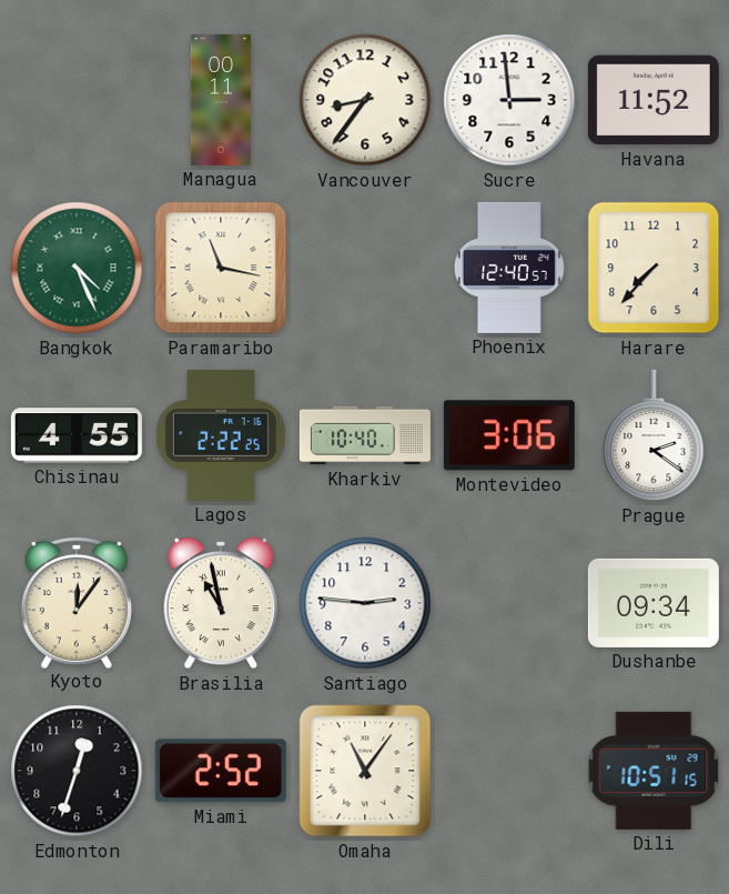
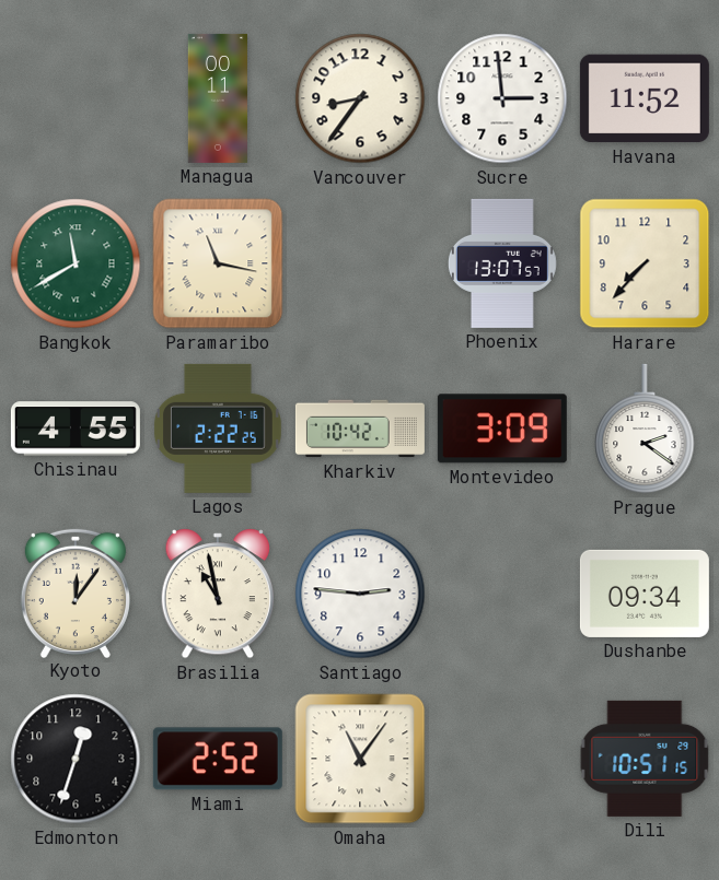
Bangkok: 4:26 -> 11:40
Phoenix: 12:40 -> 13:07
Kharkiv: 10:40 -> 10:42
Montevideo: 3:06 -> 3:09
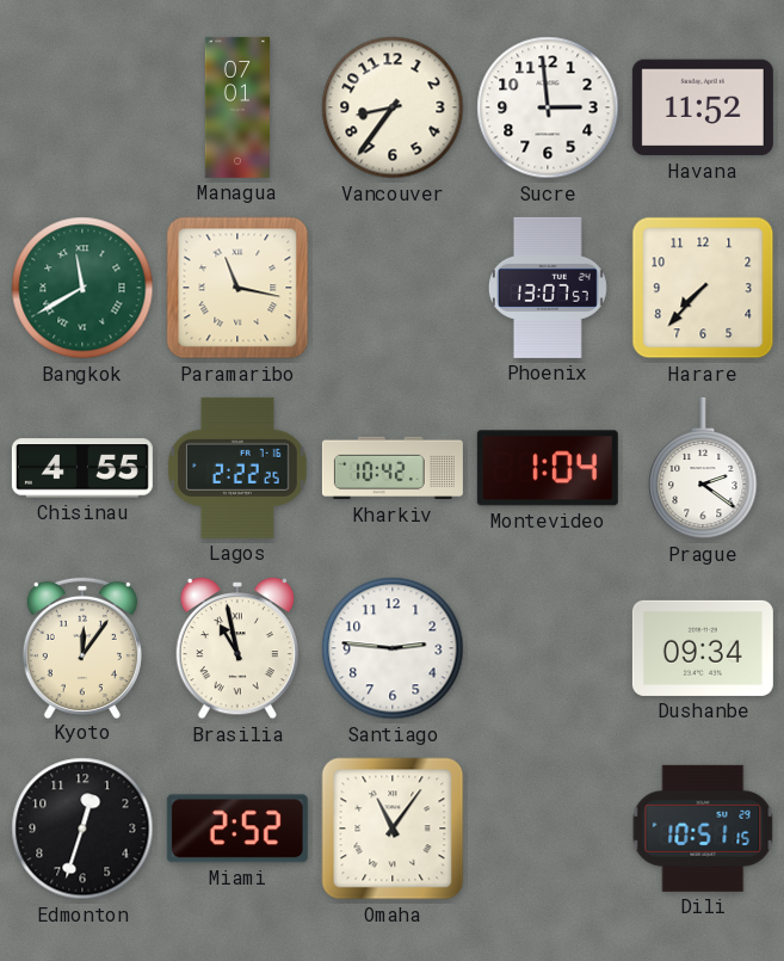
Managua: 00:11 -> 07:01
Montevideo: 3:09 -> 1:04
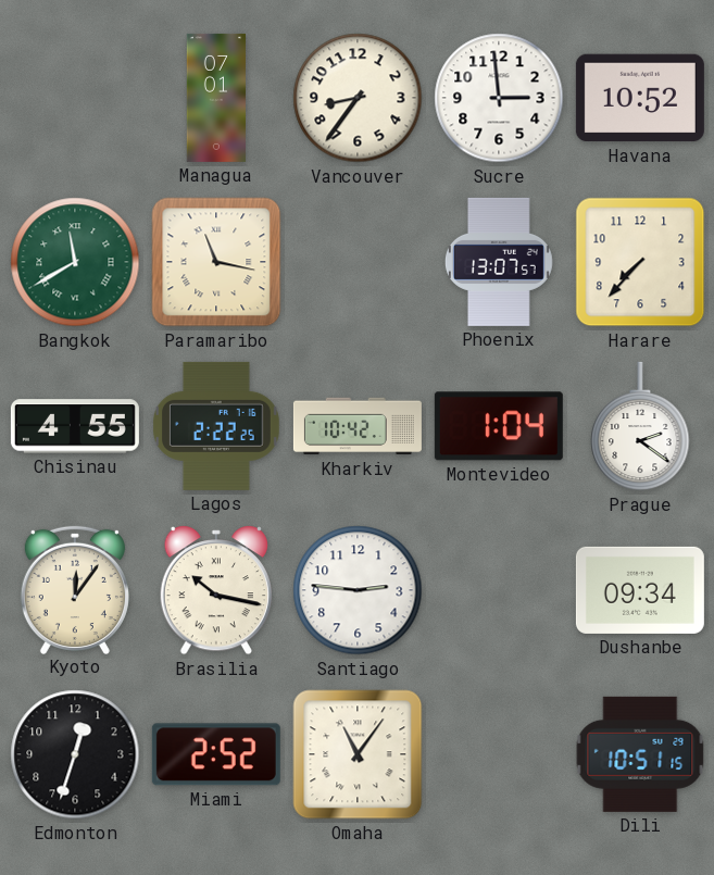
Havana: 11:52 -> 10:52
Brasilia: 10:58 -> 10:17
